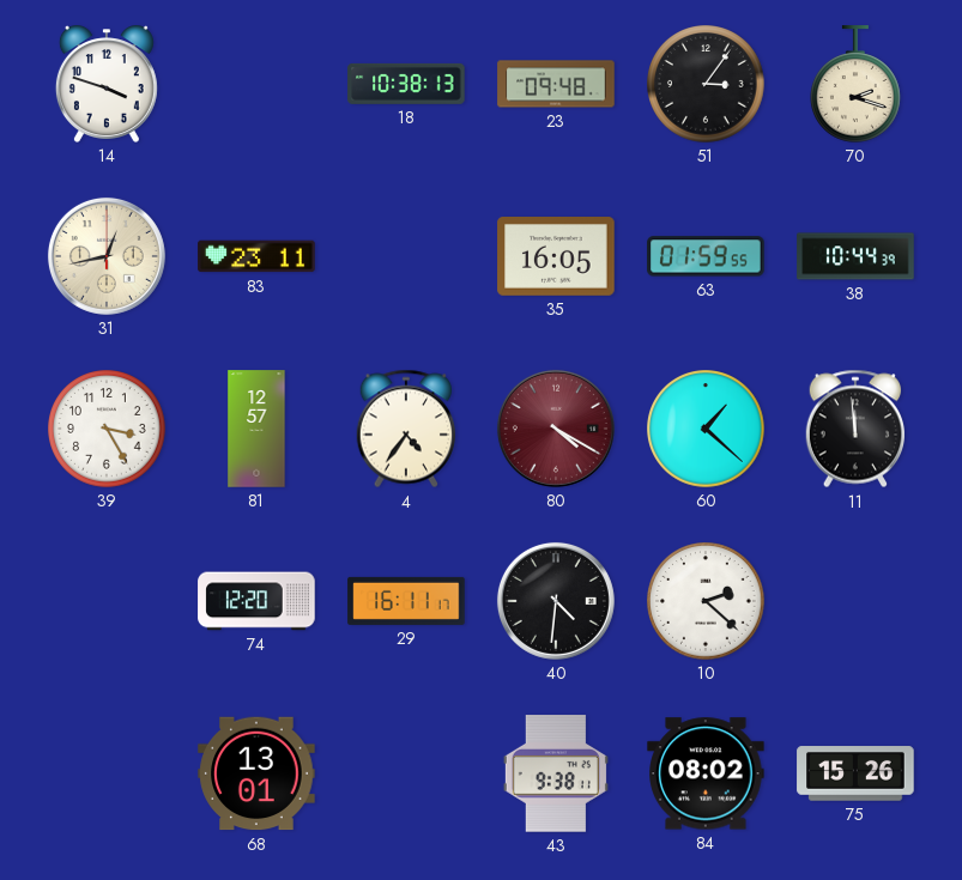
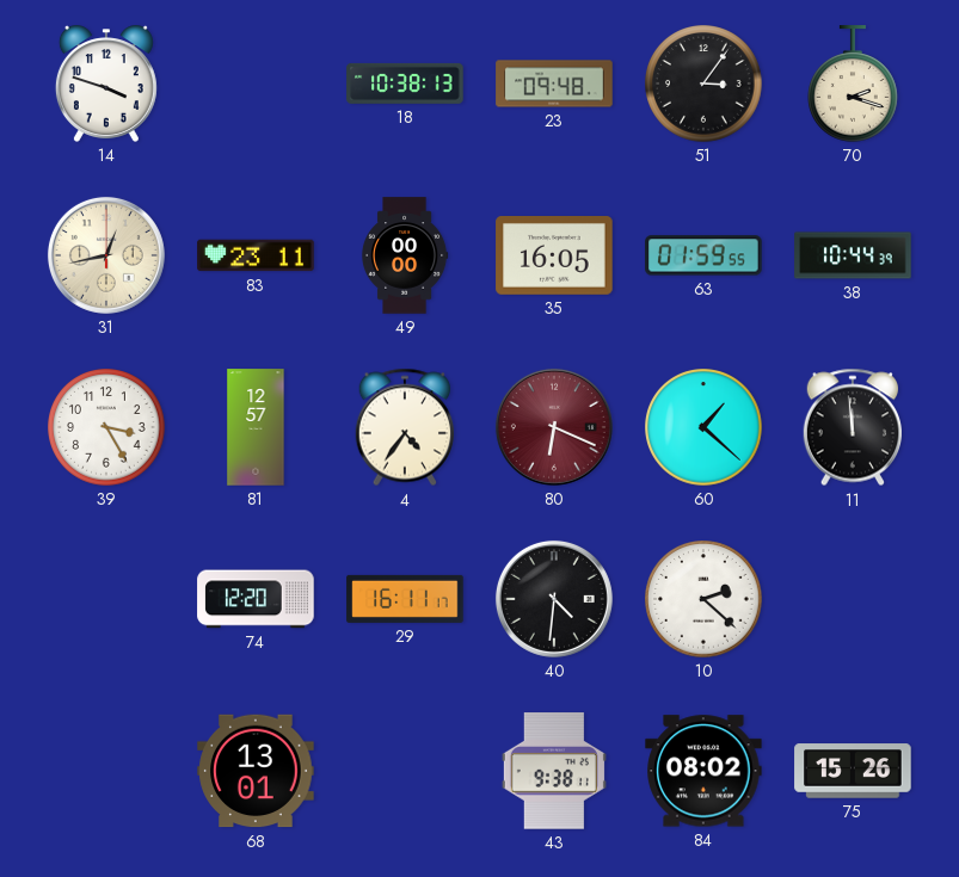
49: none -> 00:00
80: 4:20 -> 6:19
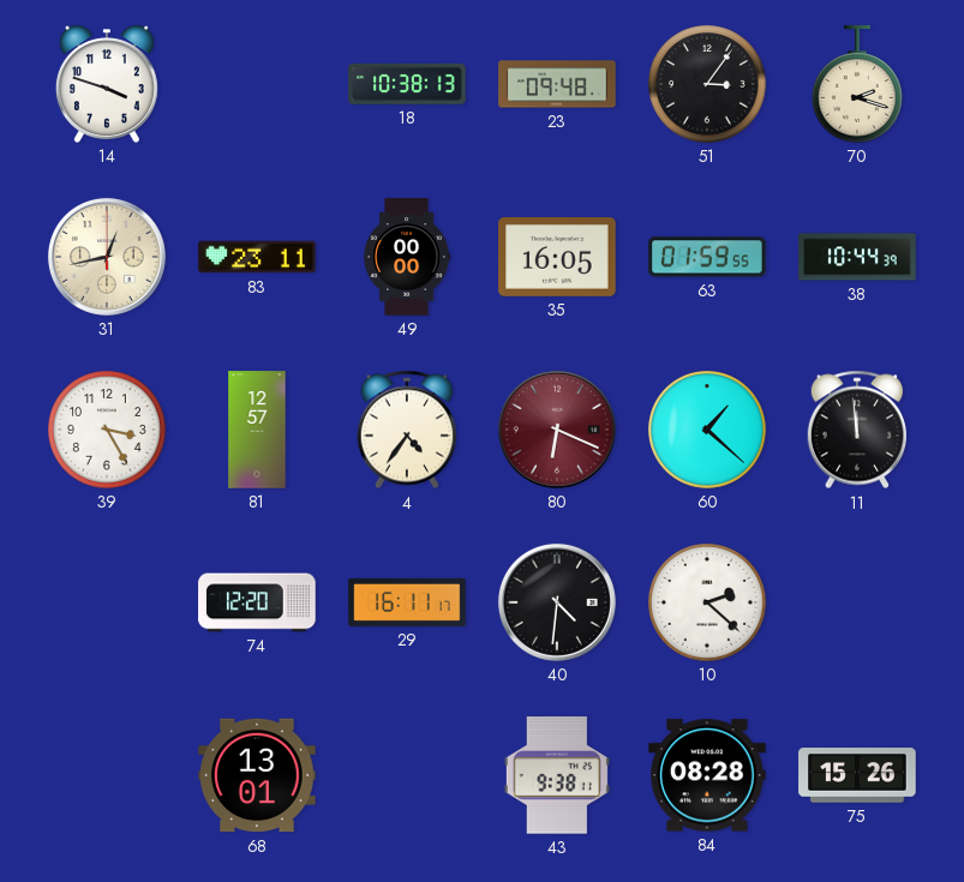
84: 08:02 -> 08:28
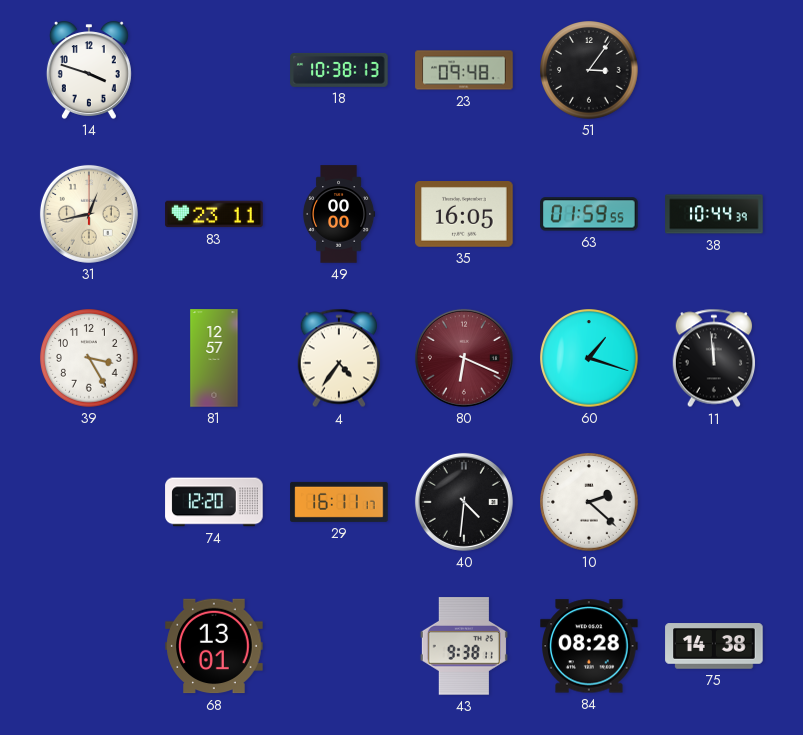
70: 2:18 -> none
60: 1:22 -> 1:18
75: 15:26 -> 14:38
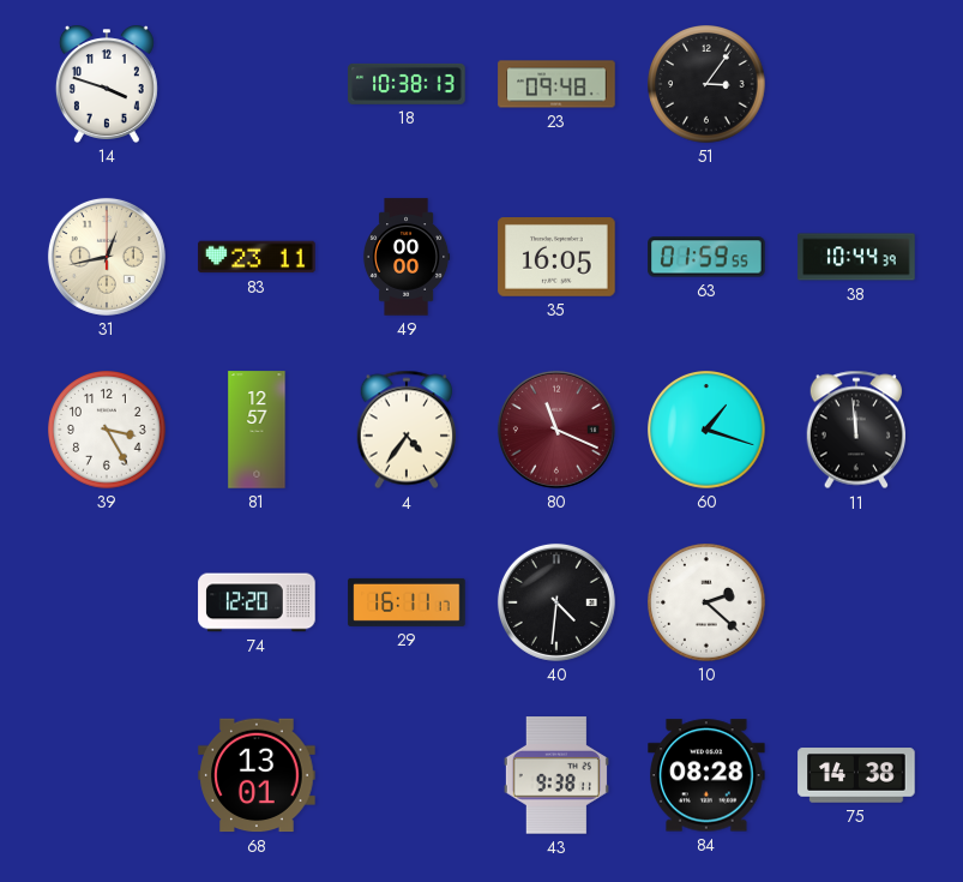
80: 6:19 -> 11:19
